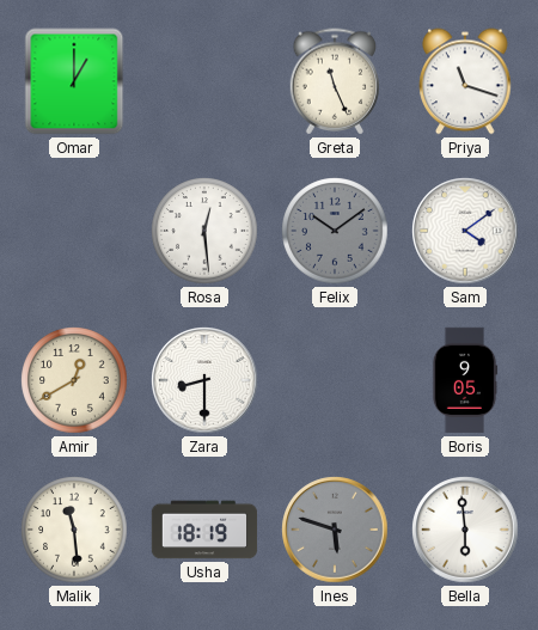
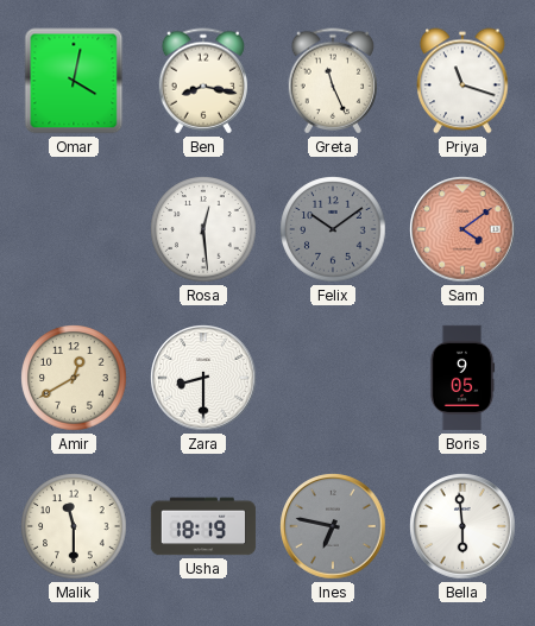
Omar: 1:00 -> 4:02
Ben: none -> 8:17
Sam dial: white -> salmon
Malik: 11:29 -> 11:30
Ines: 5:48 -> 6:47
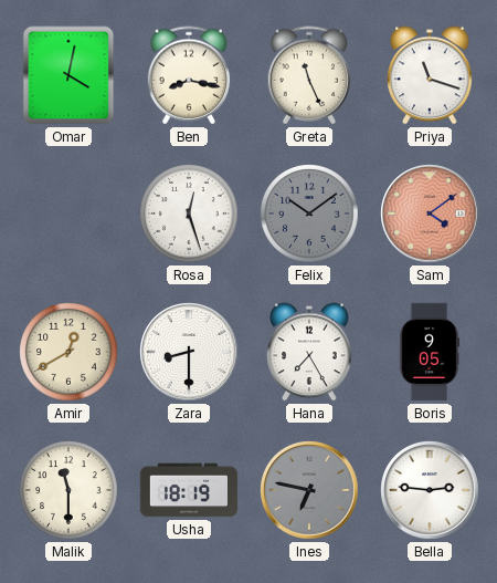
Rosa: 12:29 -> 12:27
Hana: none -> 7:25
Bella: 5:59 -> 2:46
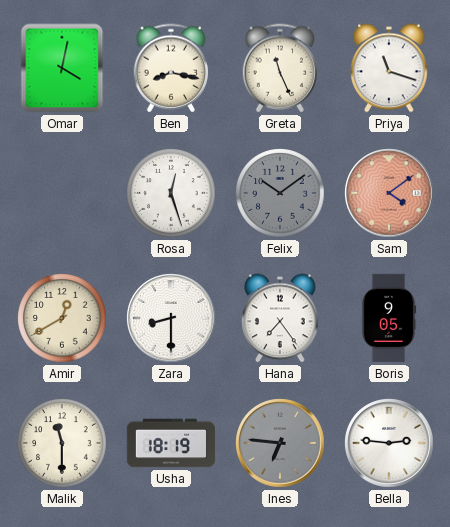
Hana: 7:25 -> 7:24
Ines: 6:47 -> 6:46
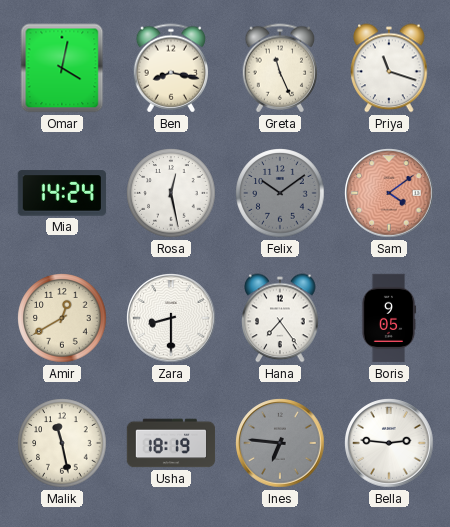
Mia: none -> 14:24
Rosa: 12:27 -> 12:28
Malik: 11:30 -> 11:28
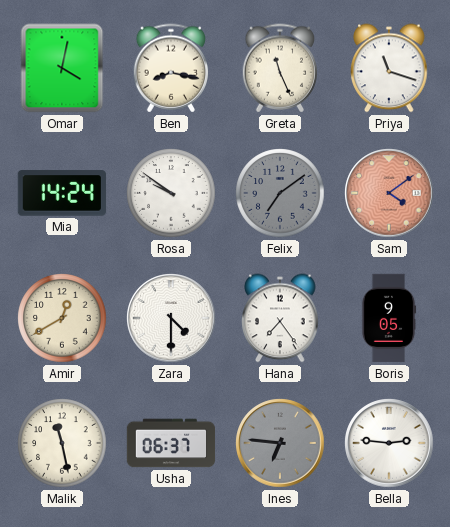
Rosa: 12:28 -> 9:51
Felix: 10:09 -> 7:09
Zara: 8:30 -> 4:30
Usha: 18:19 -> 06:37
